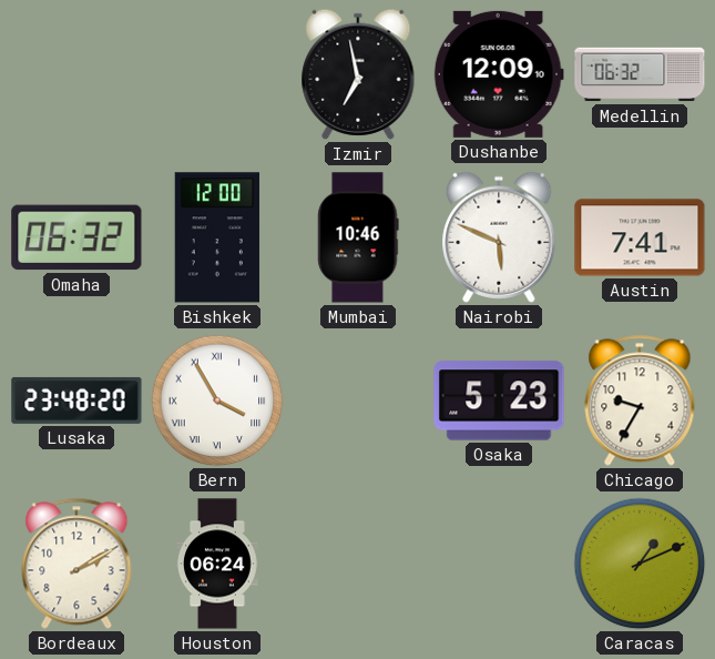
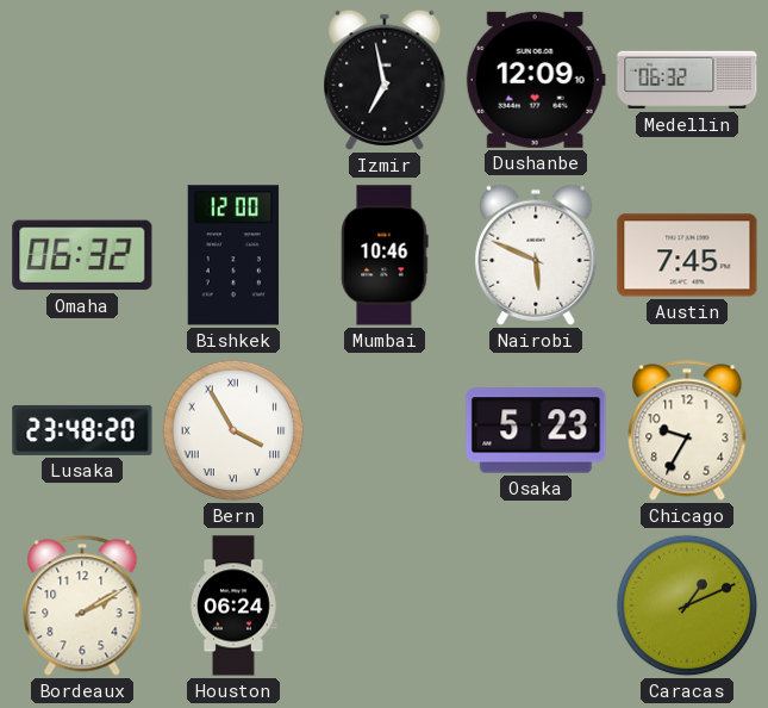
Austin: 7:41 -> 7:45
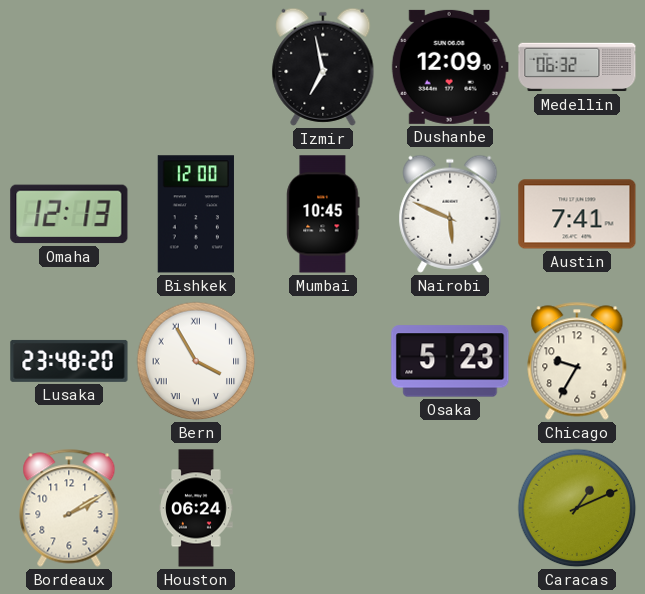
Omaha: 06:32 -> 12:13
Mumbai: 10:46 -> 10:45
Austin: 7:45 -> 7:41
